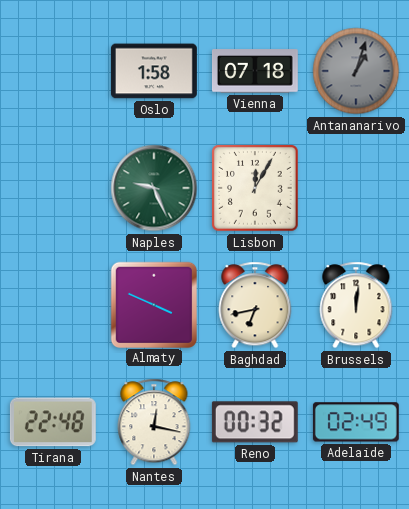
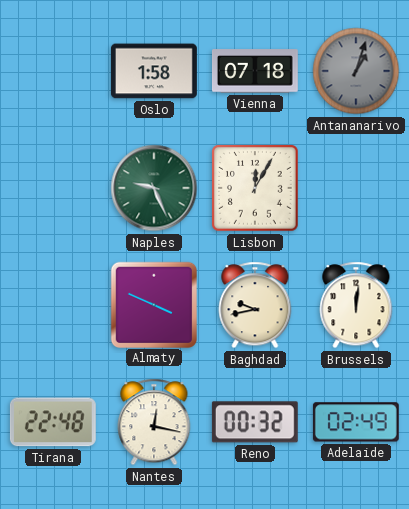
Baghdad: 6:43 -> 9:43
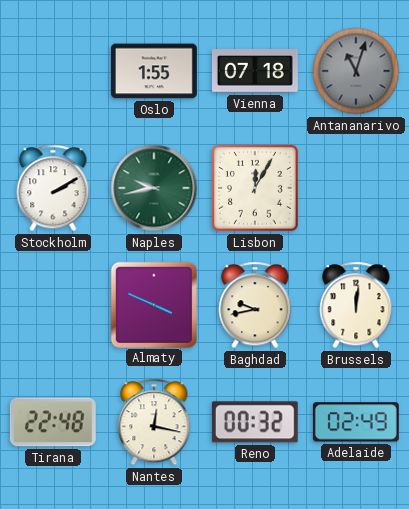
Oslo: 1:58 -> 1:55
Antananarivo: 1:03 -> 11:03
Stockholm: none -> 2:10
Naples: 9:26 -> 9:43
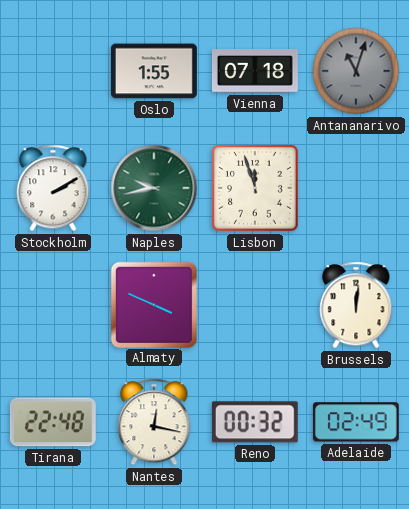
Lisbon: 12:05 -> 11:57
Baghdad: 9:43 -> none
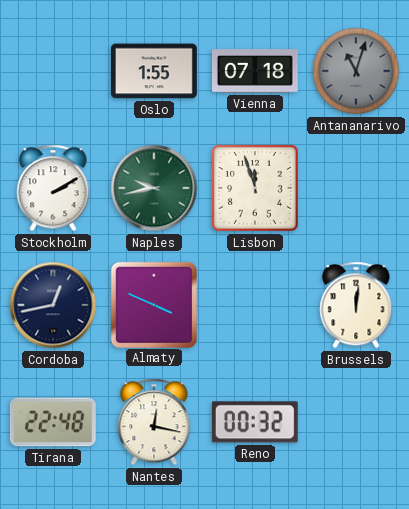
Cordoba: none -> 12:43
Adelaide: 02:49 -> none
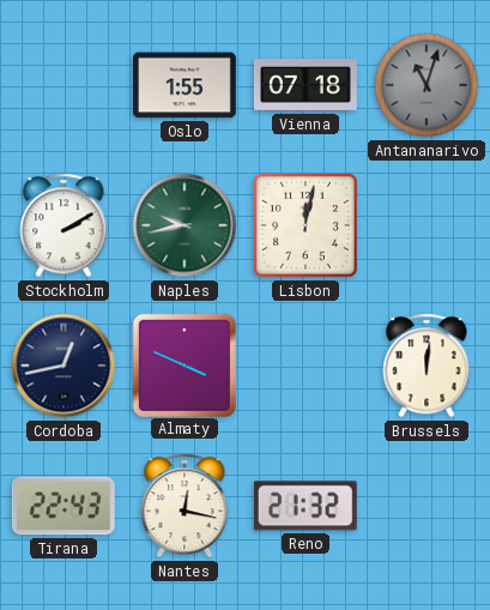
Lisbon: 11:57 -> 12:02
Tirana: 22:48 -> 22:43
Reno: 00:32 -> 21:32
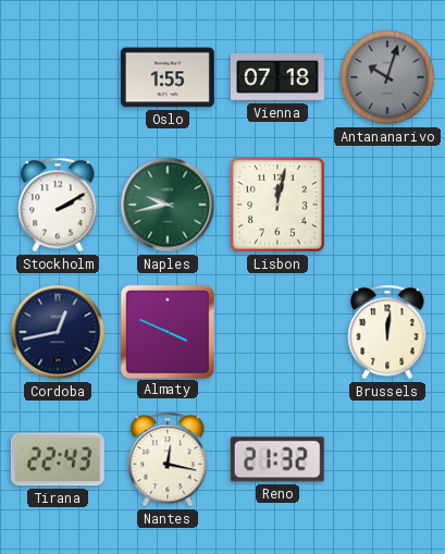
Antananarivo: 11:03 -> 10:03
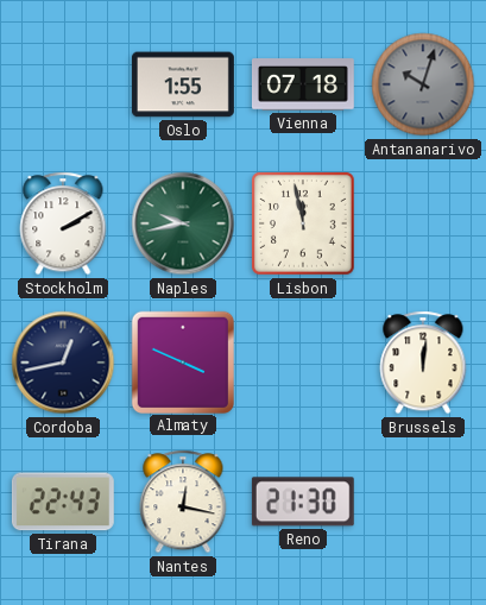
Lisbon: 12:02 -> 11:58
Reno: 21:32 -> 21:30
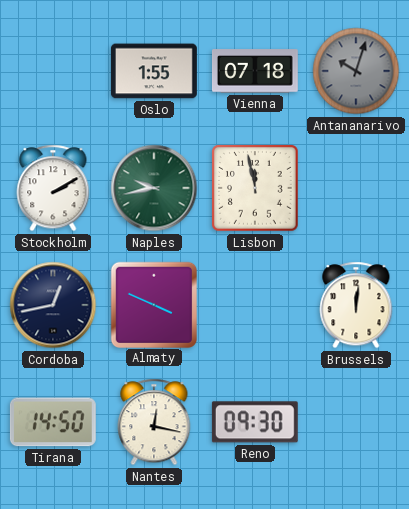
Tirana: 22:43 -> 14:50
Reno: 21:30 -> 09:30
